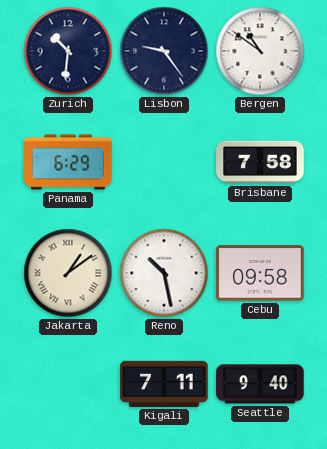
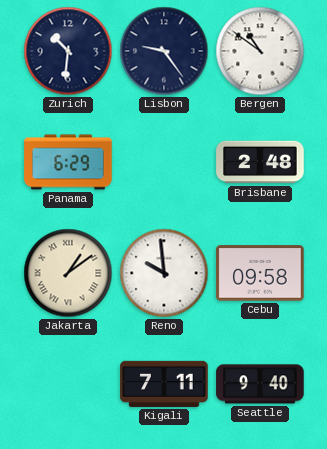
Brisbane: 7:58 -> 2:48
Reno: 10:28 -> 9:59
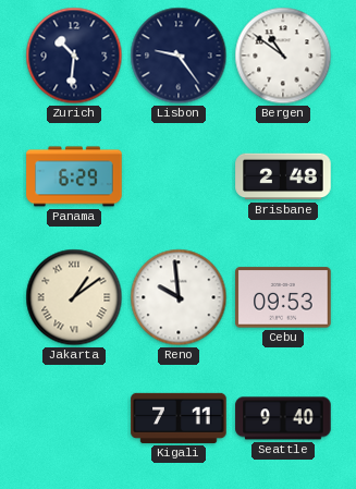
Cebu: 09:58 -> 09:53
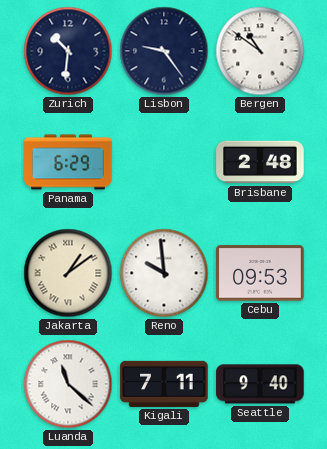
Luanda: none -> 11:22
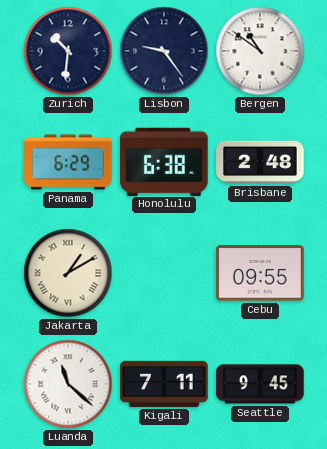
Honolulu: none -> 6:38
Jakarta: 1:09 -> 1:10
Reno: 9:59 -> none
Cebu: 09:53 -> 09:55
Seattle: 9:40 -> 9:45
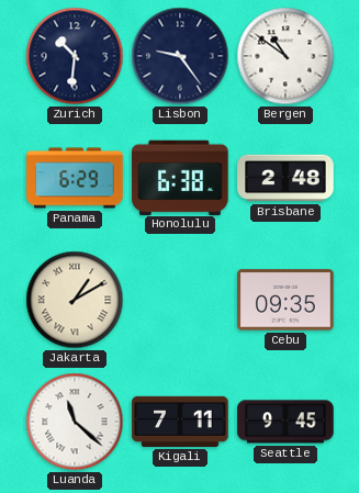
Cebu: 09:55 -> 09:35
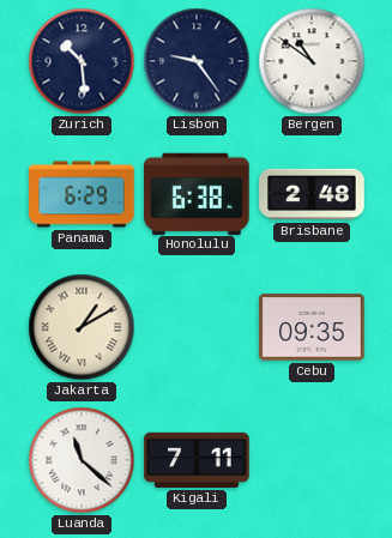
Zurich: 10:31 -> 10:29
Seattle: 9:45 -> none
